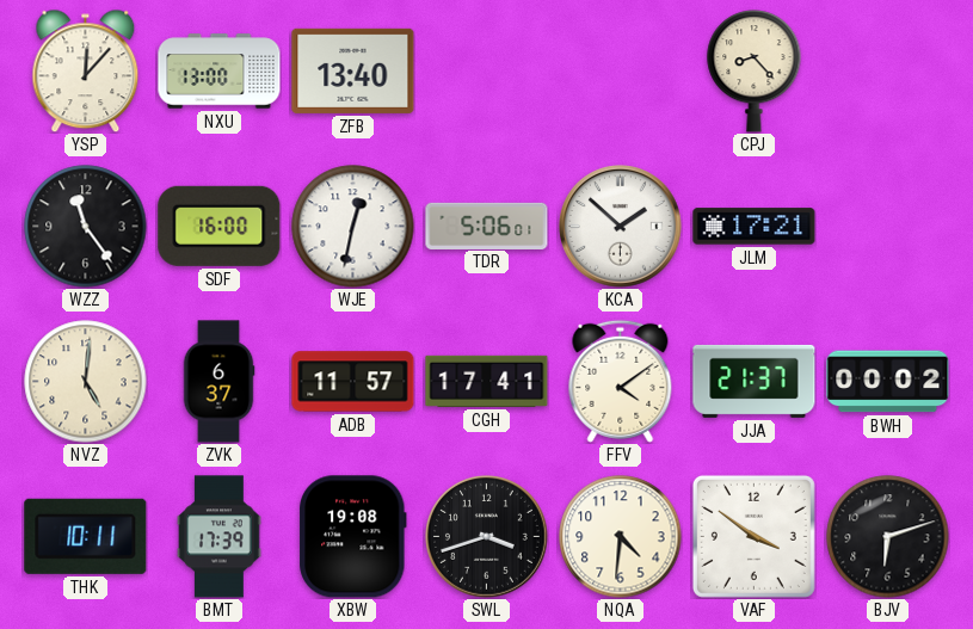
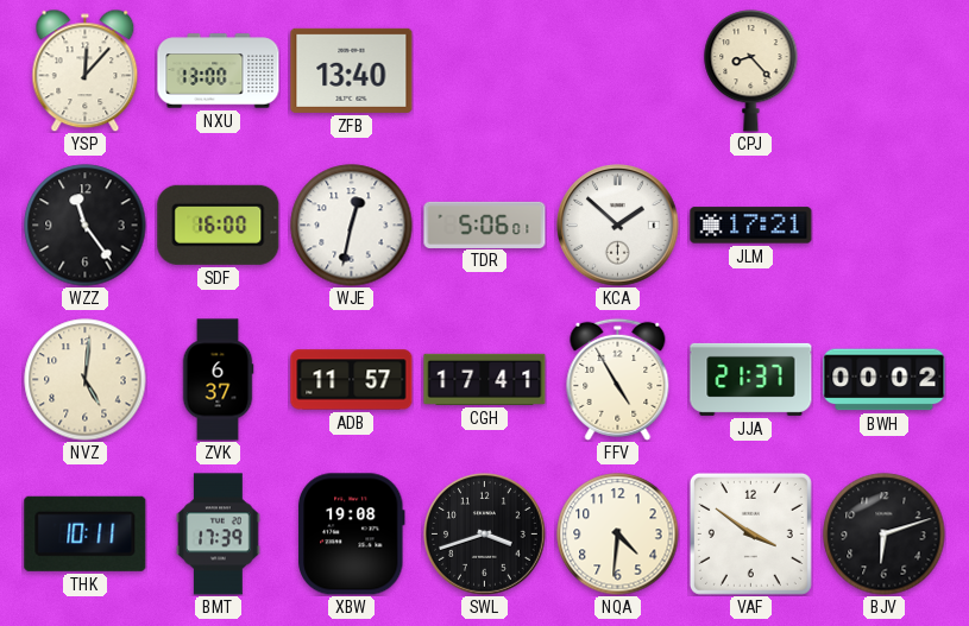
FFV: 4:09 -> 4:55
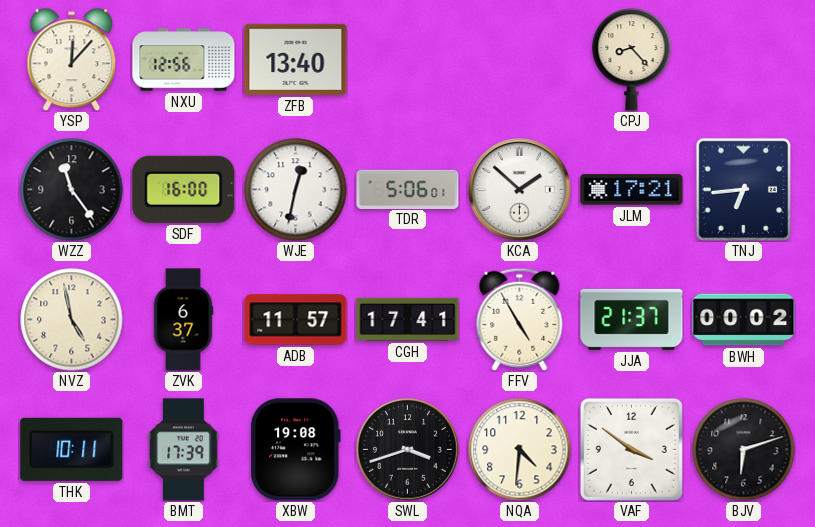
NXU: 13:00 -> 12:56
TNJ: none -> 6:44
NVZ: 5:01 -> 4:58
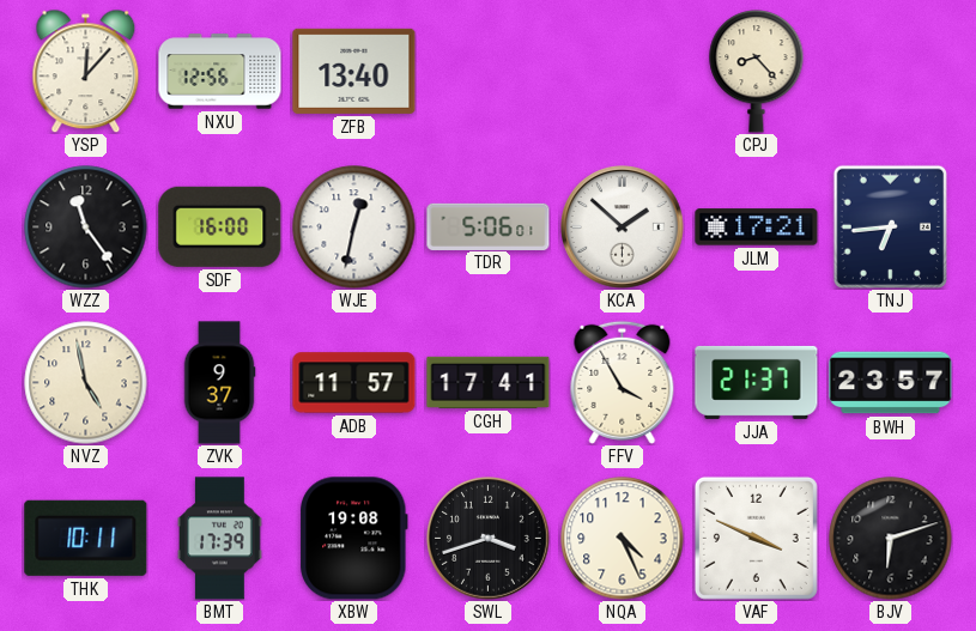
ZVK: 6:37 -> 9:37
FFV: 4:55 -> 3:55
BWH: 00:02 -> 23:57
NQA: 4:31 -> 4:26
VAF: 3:51 -> 3:49
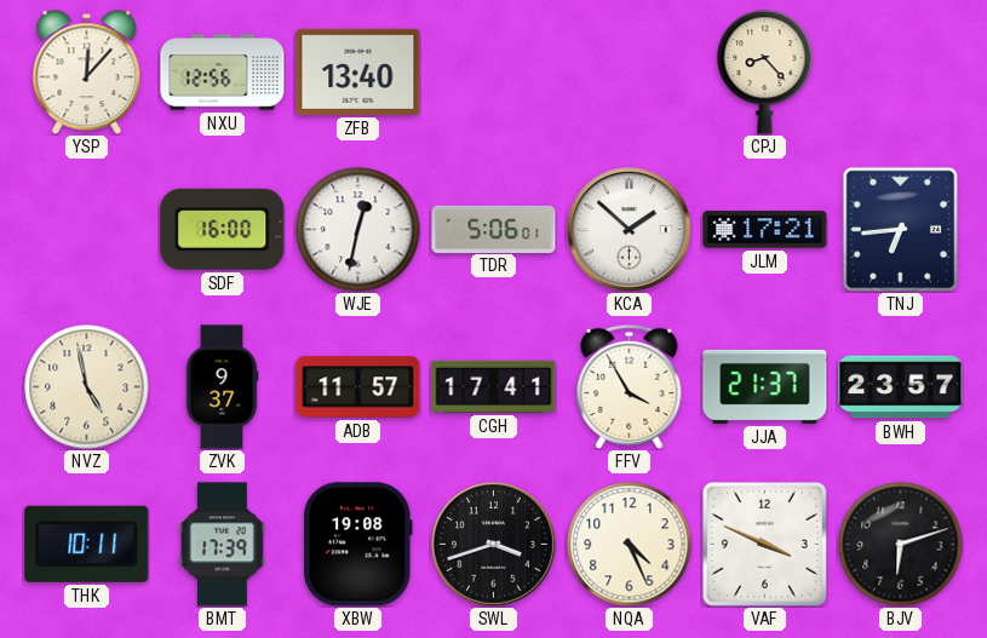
WZZ: 11:24 -> none
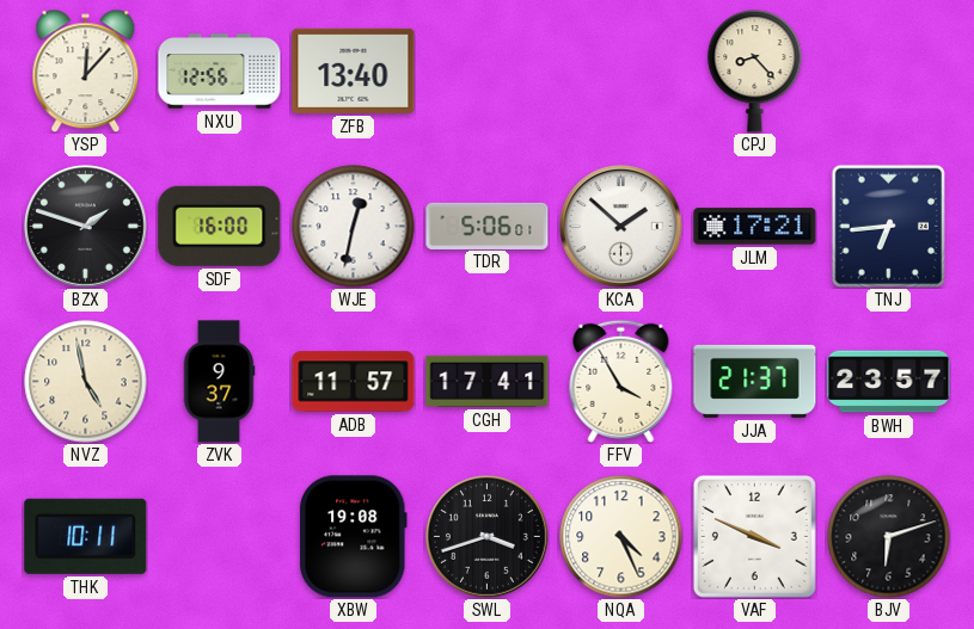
BZX: none -> 1:48
BMT: 17:39 -> none
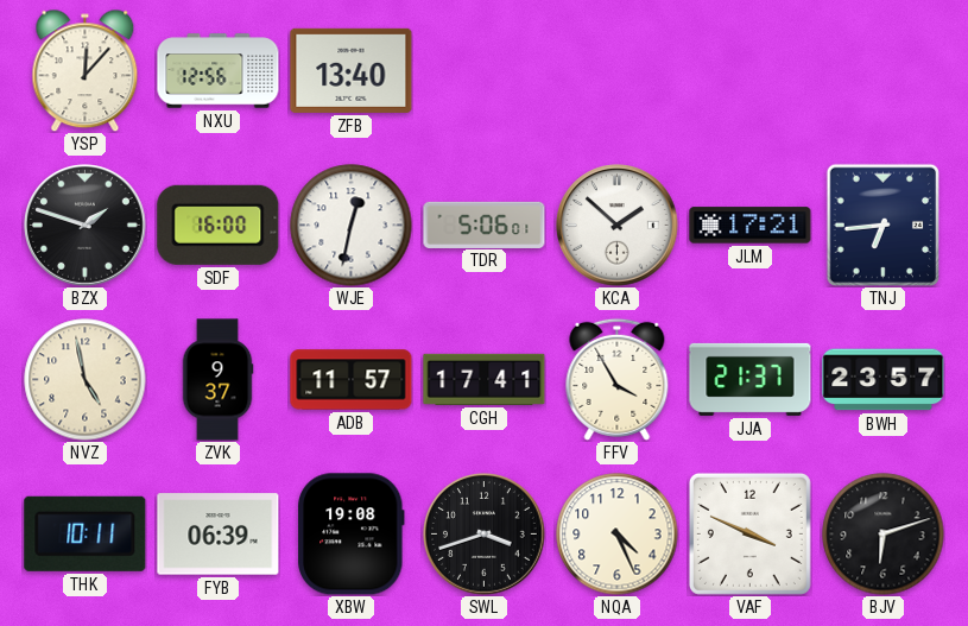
CPJ: 8:23 -> none
FYB: none -> 06:39
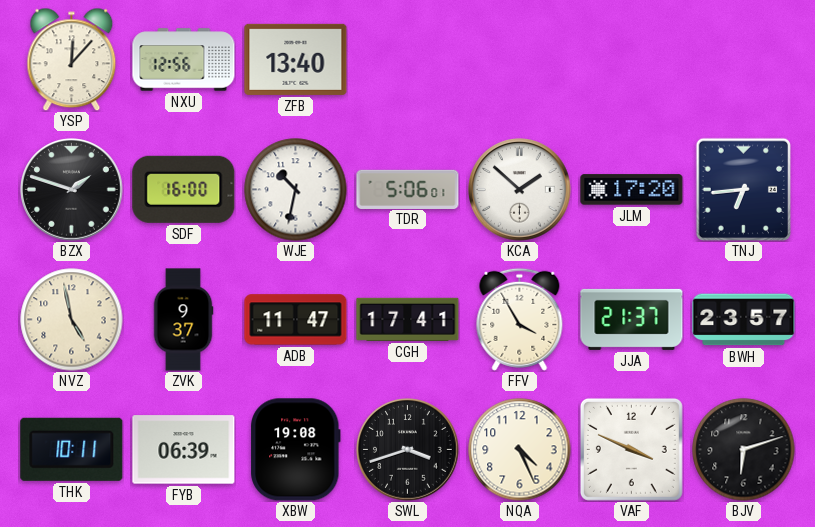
WJE: 12:32 -> 10:32
JLM: 17:21 -> 17:20
ADB: 11:57 -> 11:47
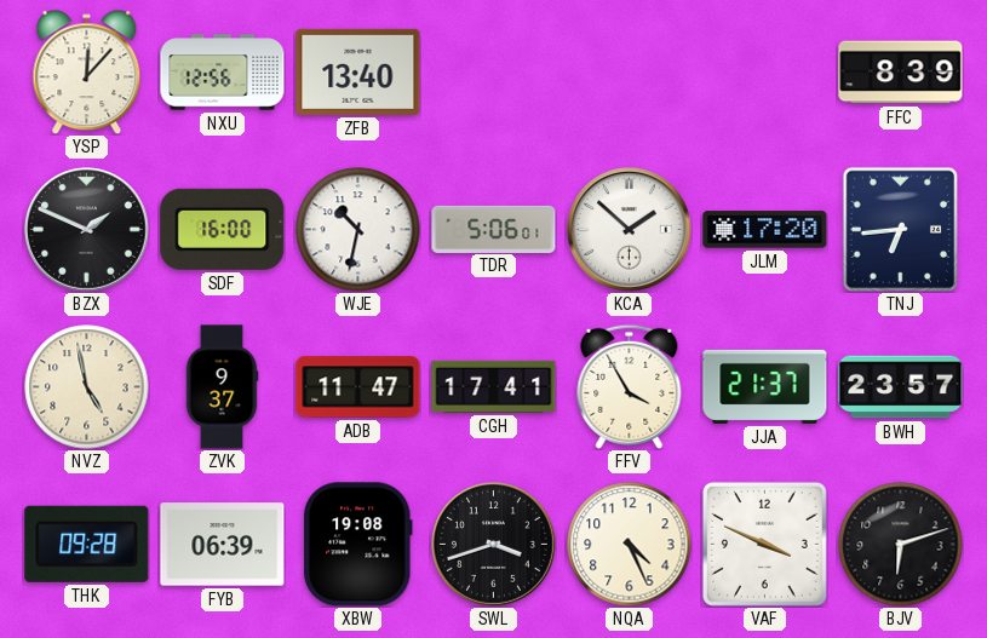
FFC: none -> 8:39
BZX: 1:48 -> 1:49
THK: 10:11 -> 09:28
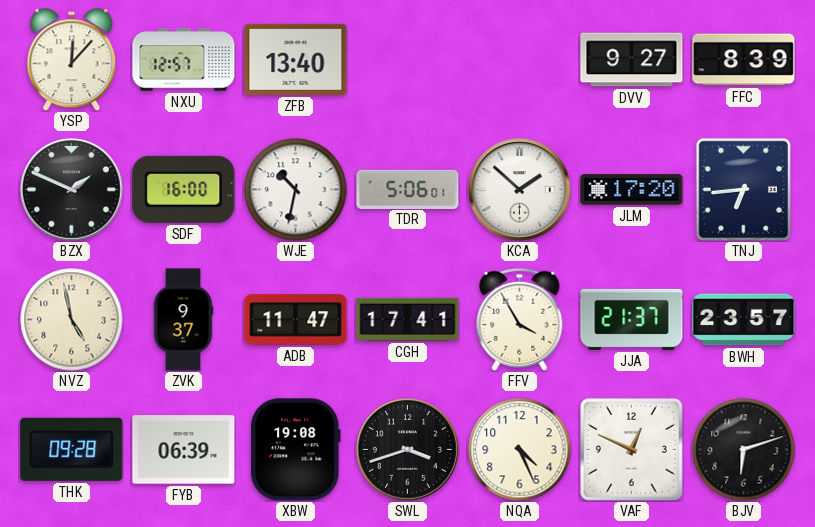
NXU: 12:56 -> 12:57
DVV: none -> 9:27
VAF: 3:49 -> 12:49
